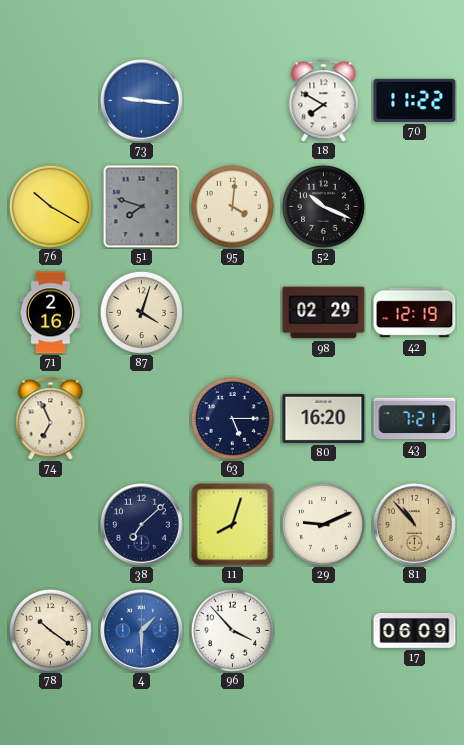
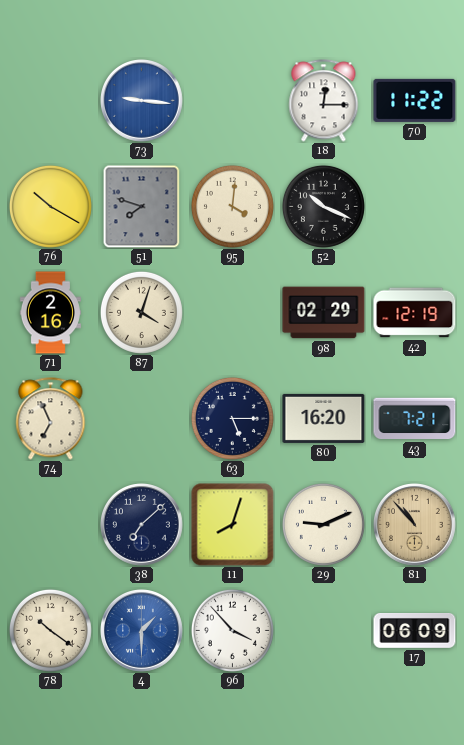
18: 7:50 -> 12:15
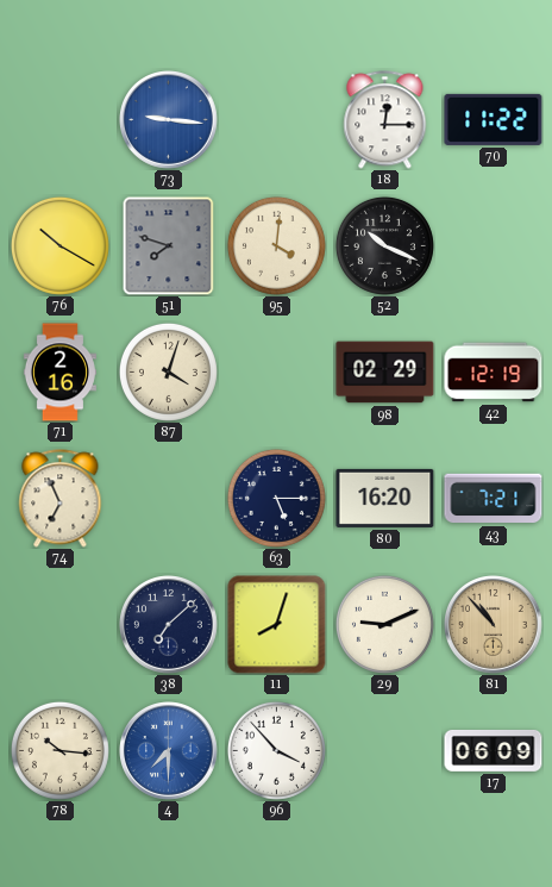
78: 10:21 -> 10:16
4: 1:30 -> 7:30
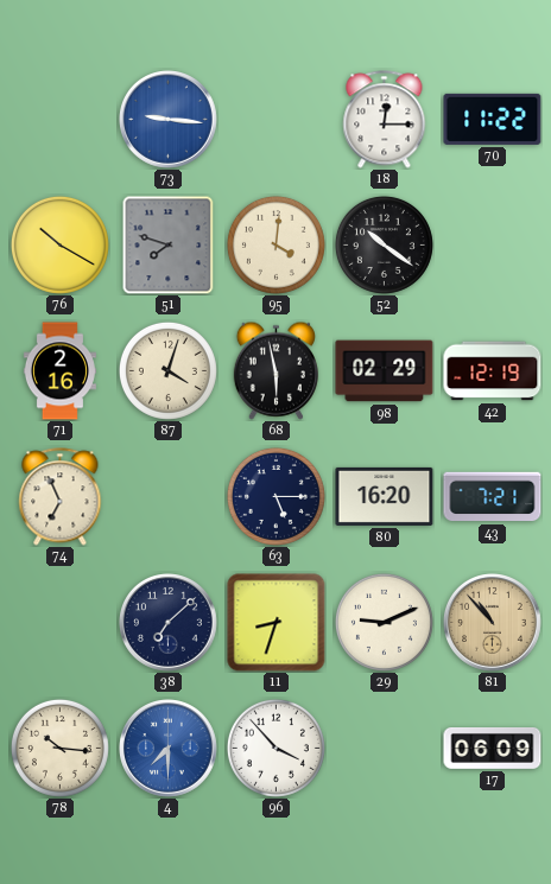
52: 10:19 -> 10:21
68: none -> 5:58
11: 8:03 -> 8:33
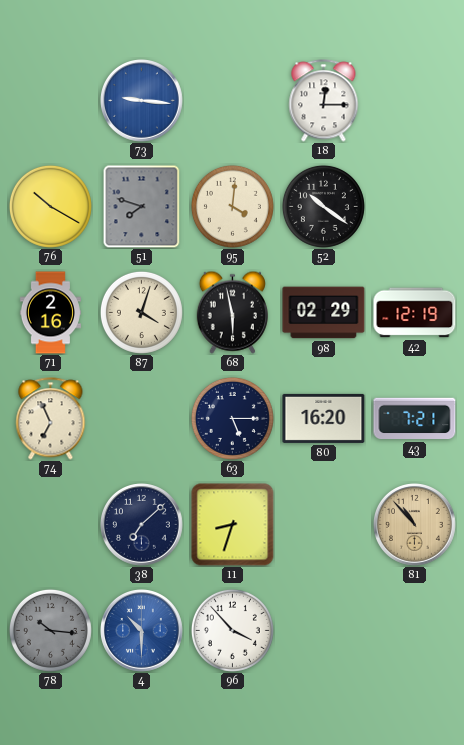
70: 11:22 -> none
29: 9:11 -> none
78 dial: cream -> grey
4: 7:30 -> 10:30
17: 06:09 -> none
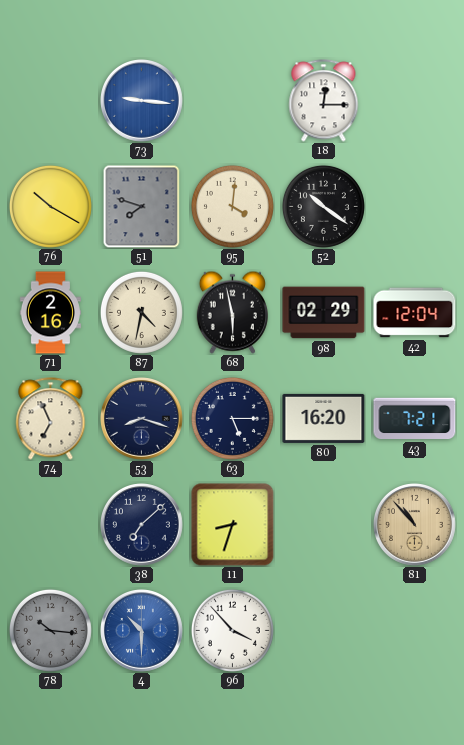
87: 4:03 -> 4:32
42: 12:19 -> 12:04
53: none -> 8:18
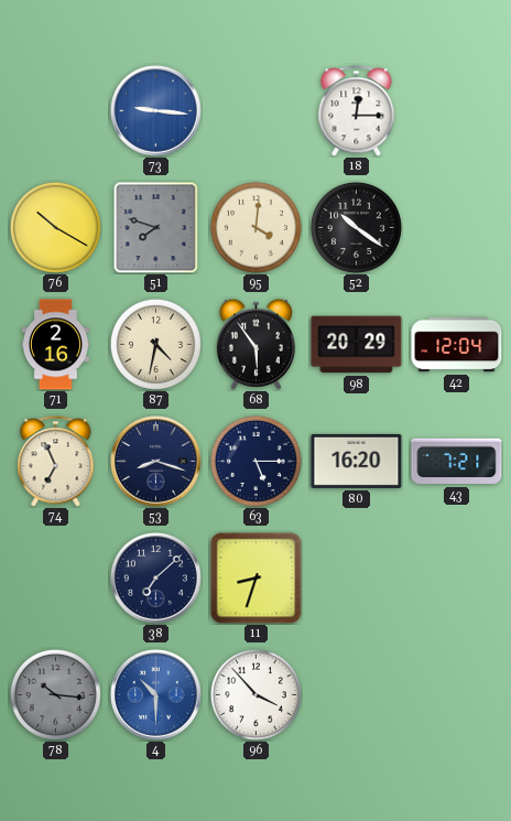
68: 5:58 -> 5:54
98: 02:29 -> 20:29
81: 10:53 -> none
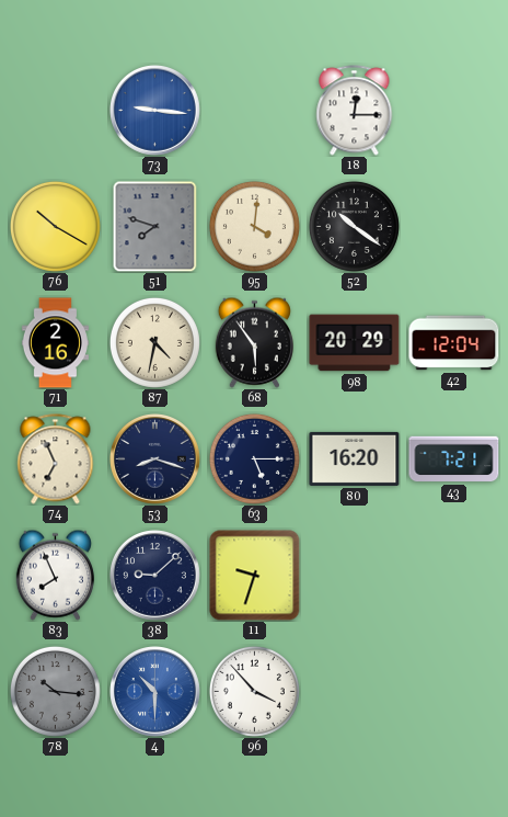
83: none -> 7:56
38: 7:08 -> 9:08
11: 8:33 -> 9:33
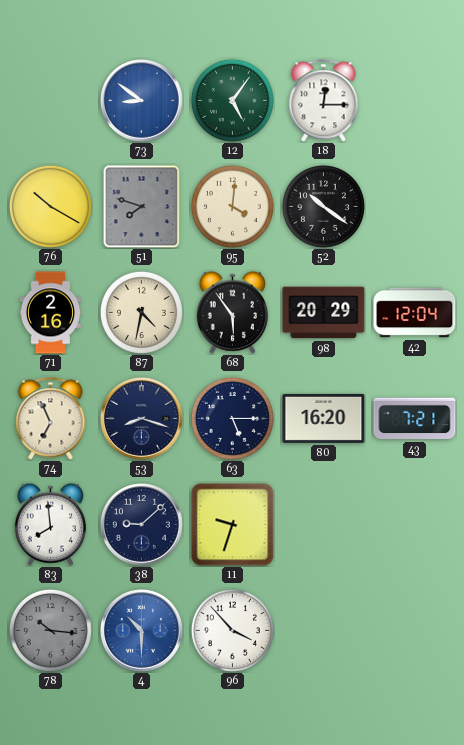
73: 9:16 -> 8:51
12: none -> 5:06
83: 7:56 -> 7:59
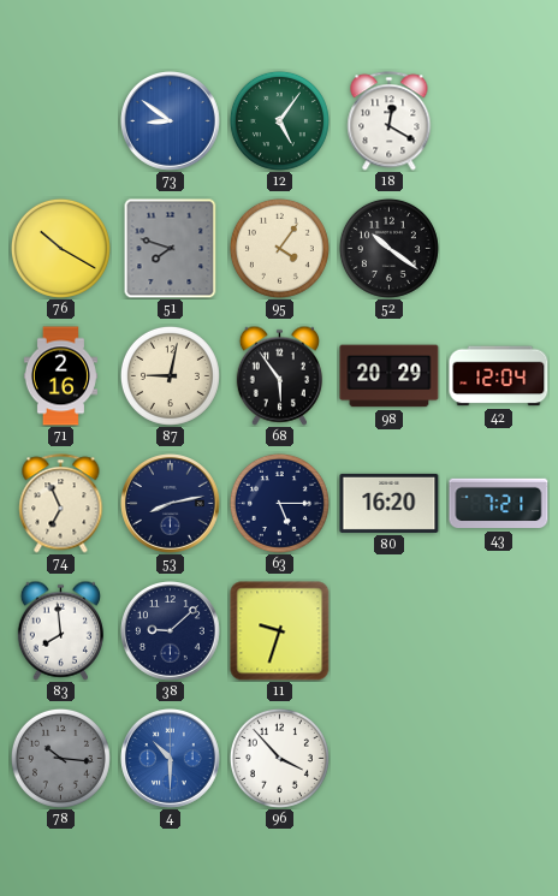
18: 12:15 -> 12:20
95: 4:01 -> 4:06
87: 4:32 -> 9:02
53: 8:18 -> 8:13
